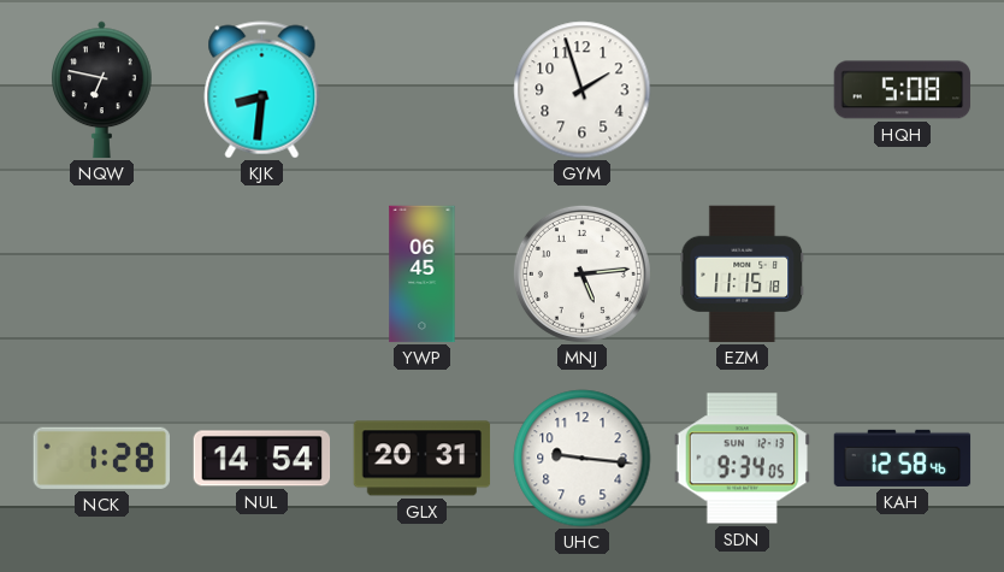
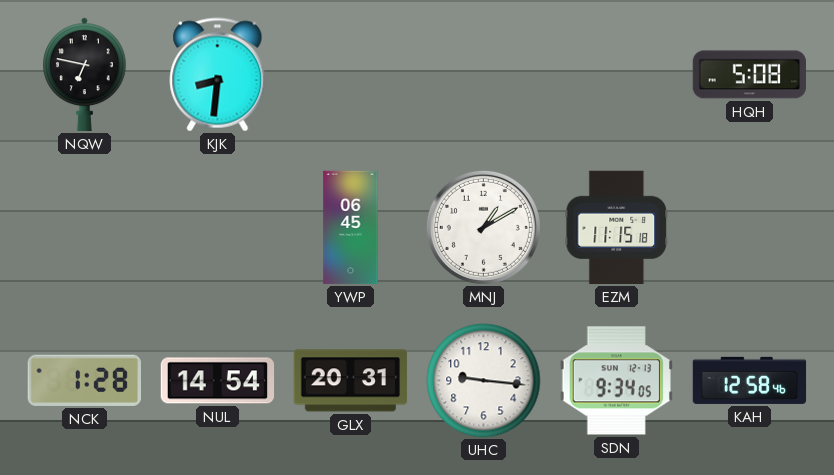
GYM: 1:57 -> none
MNJ: 5:14 -> 1:10
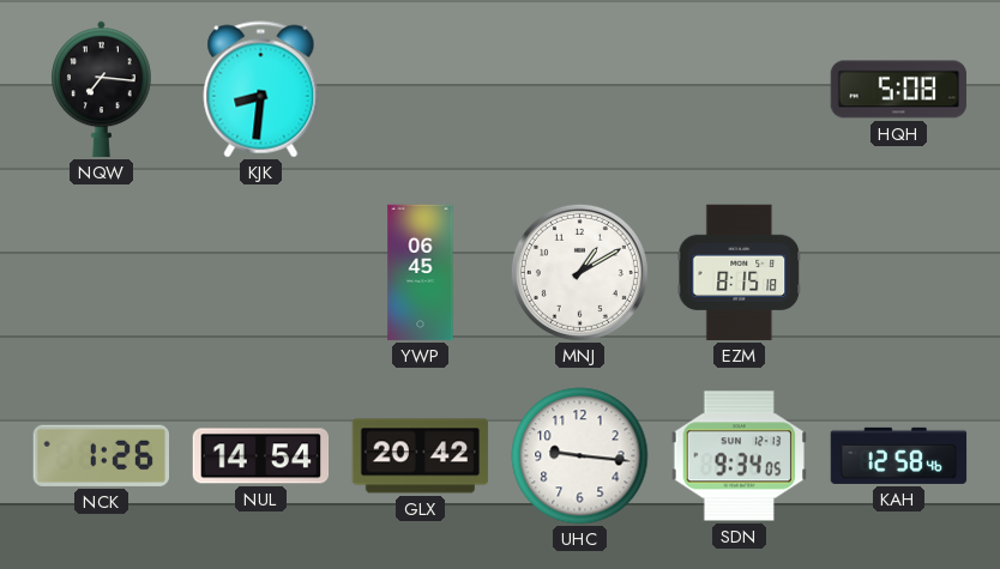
NQW: 6:47 -> 7:16
EZM: 11:15 -> 8:15
NCK: 1:28 -> 1:26
GLX: 20:31 -> 20:42
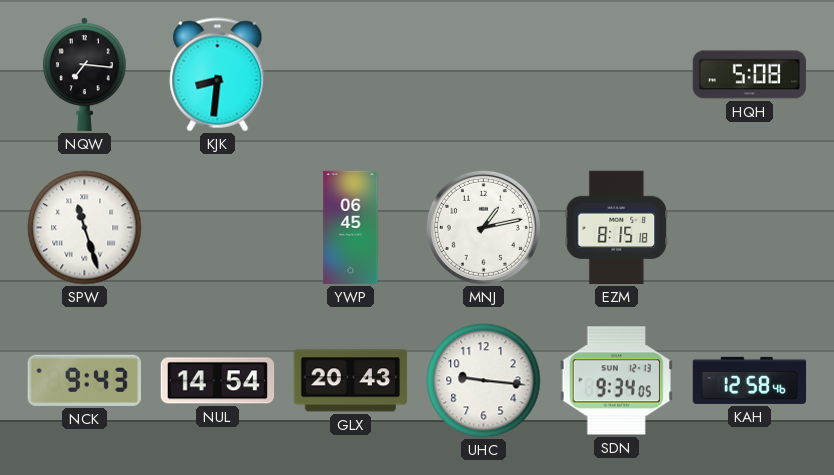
SPW: none -> 11:27
MNJ: 1:10 -> 1:13
NCK: 1:26 -> 9:43
GLX: 20:42 -> 20:43
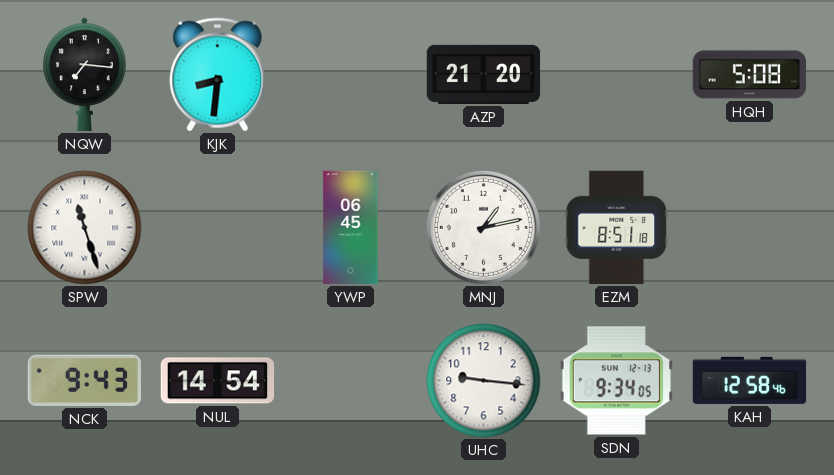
AZP: none -> 21:20
EZM: 8:15 -> 8:51
GLX: 20:43 -> none
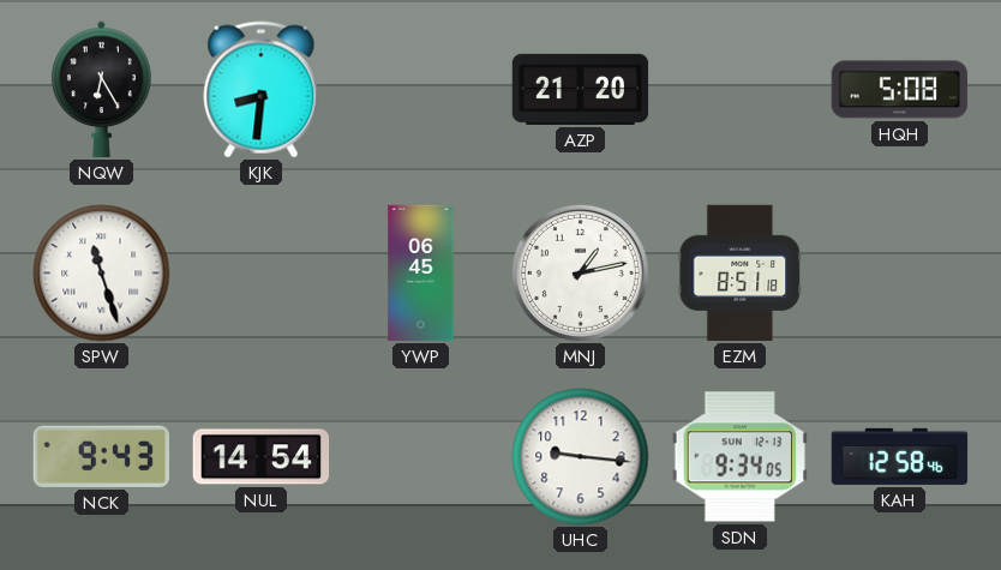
NQW: 7:16 -> 6:25
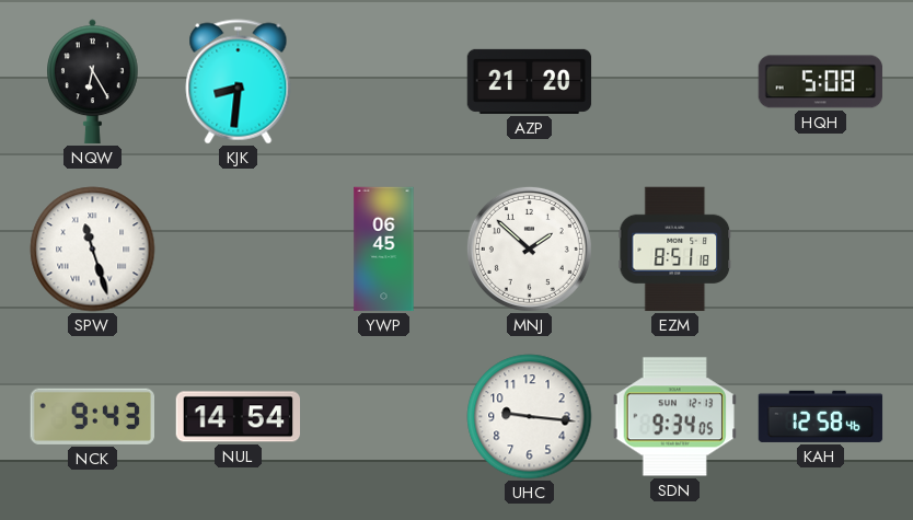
MNJ: 1:13 -> 1:52
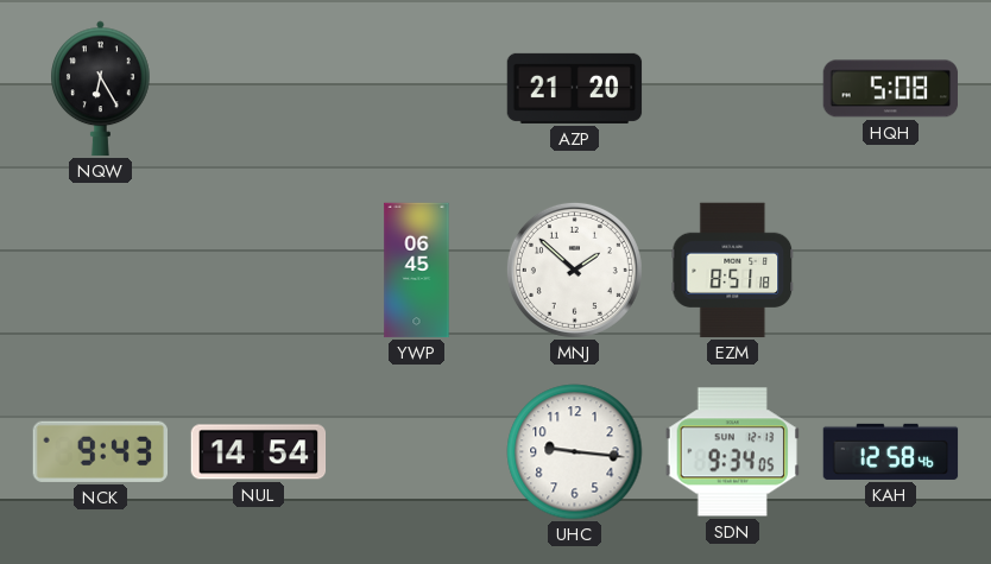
KJK: 8:31 -> none
SPW: 11:27 -> none
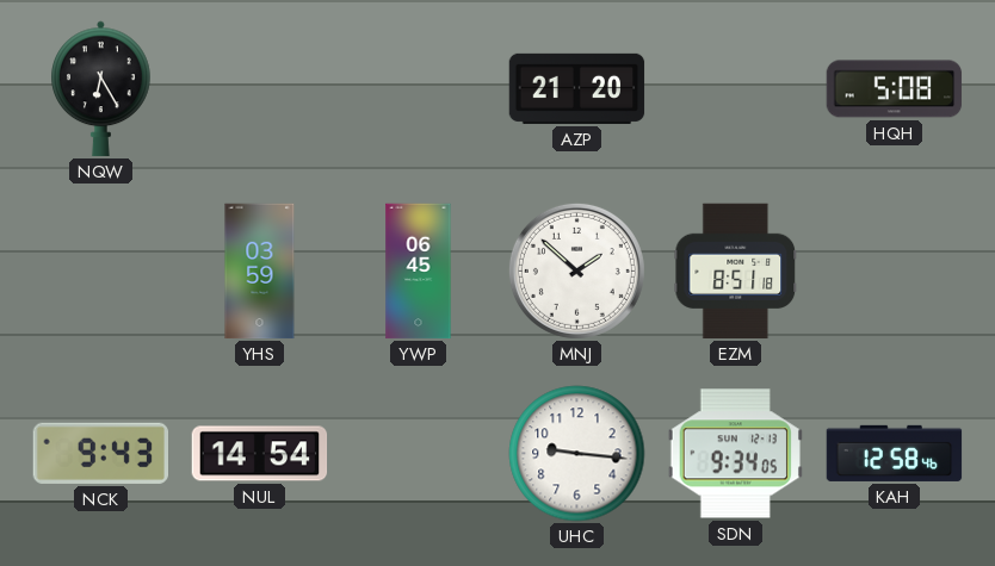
YHS: none -> 03:59
